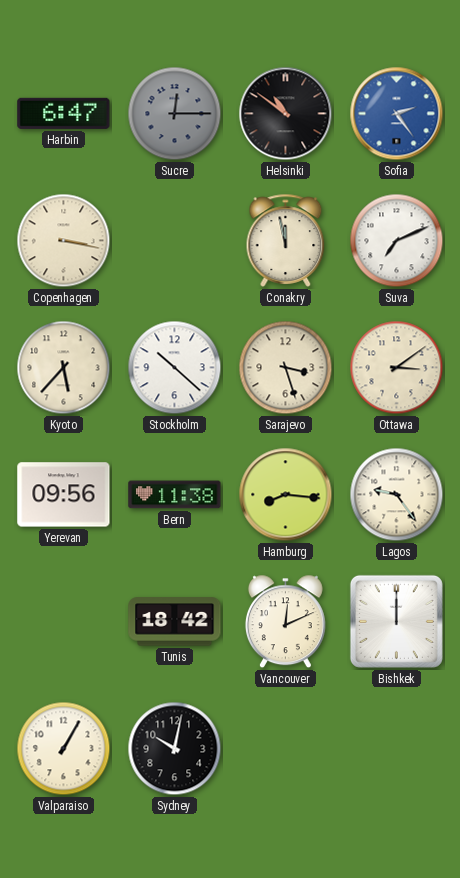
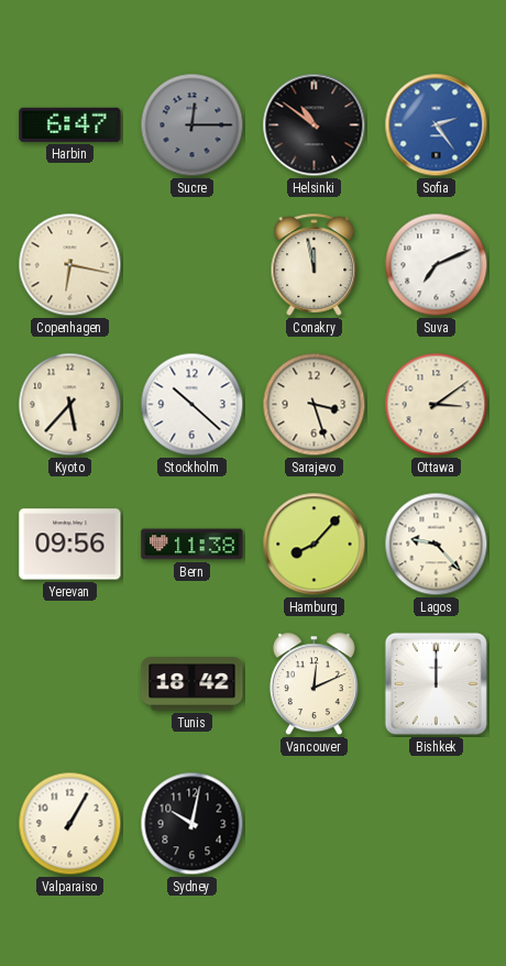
Copenhagen: 3:17 -> 6:17
Hamburg: 8:16 -> 8:07
Lagos: 9:24 -> 9:23
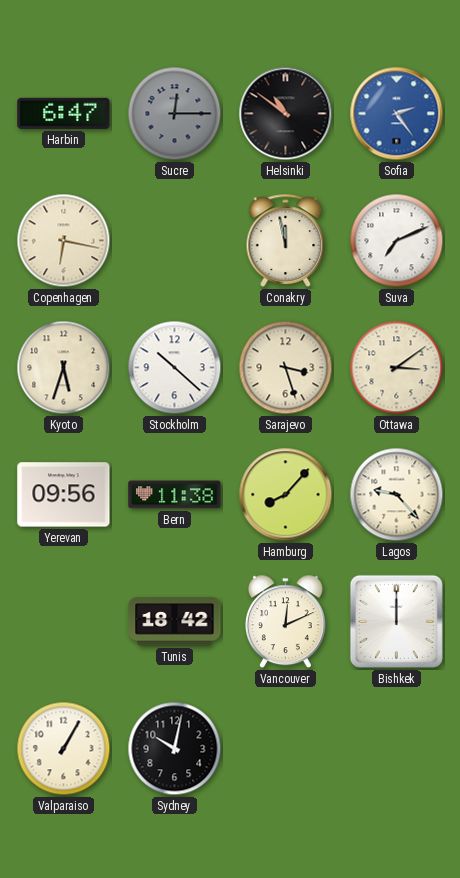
Kyoto: 5:37 -> 5:33
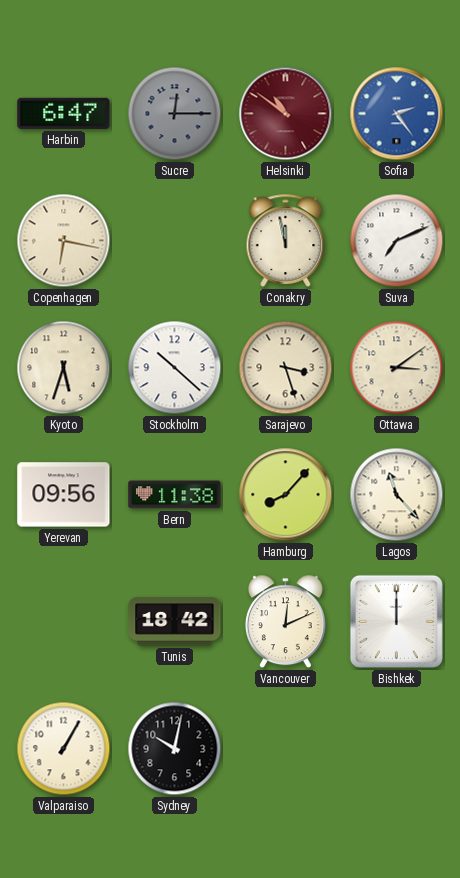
Helsinki dial: black -> burgundy
Lagos: 9:23 -> 11:23
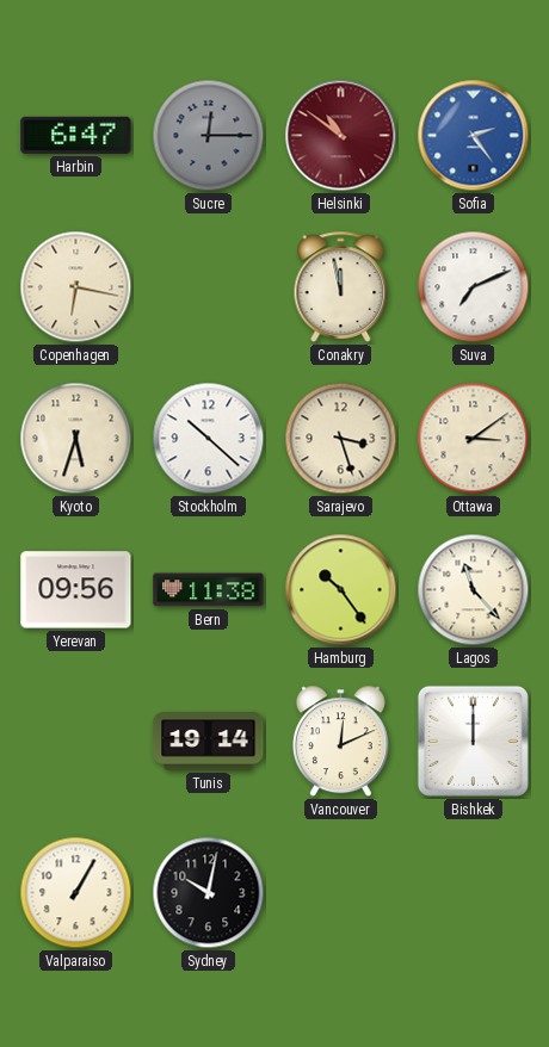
Hamburg: 8:07 -> 10:24
Tunis: 18:42 -> 19:14
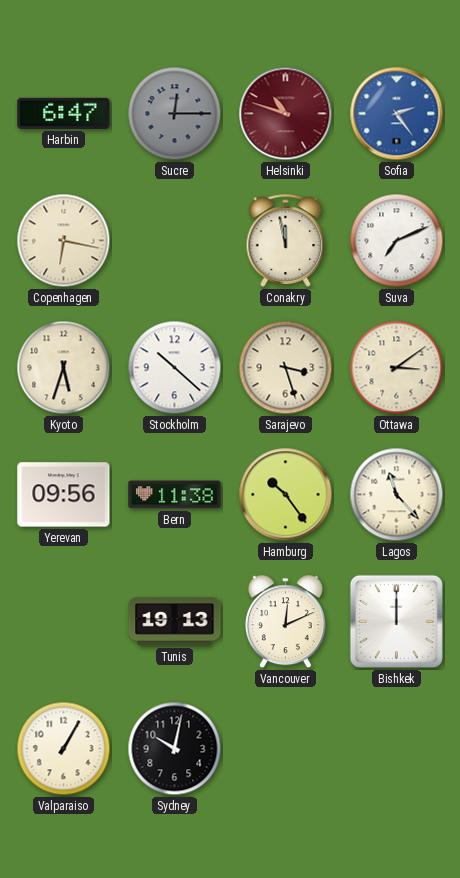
Helsinki: 10:51 -> 10:48
Tunis: 19:14 -> 19:13
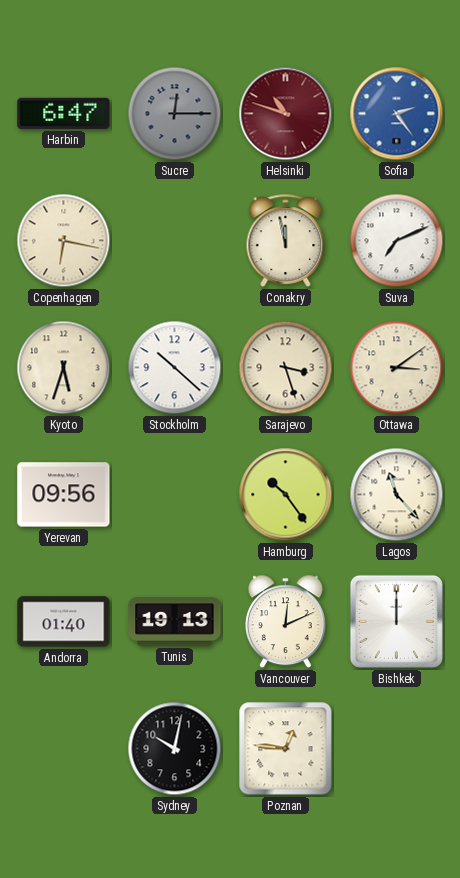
Bern: 11:38 -> none
Andorra: none -> 01:40
Valparaiso: 1:05 -> none
Poznan: none -> 12:46
